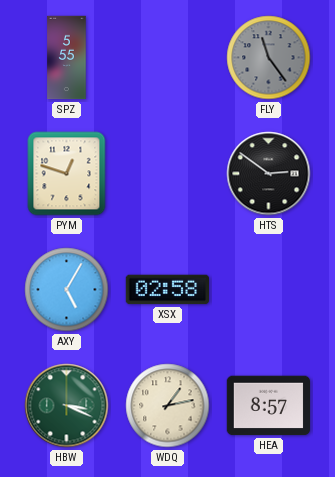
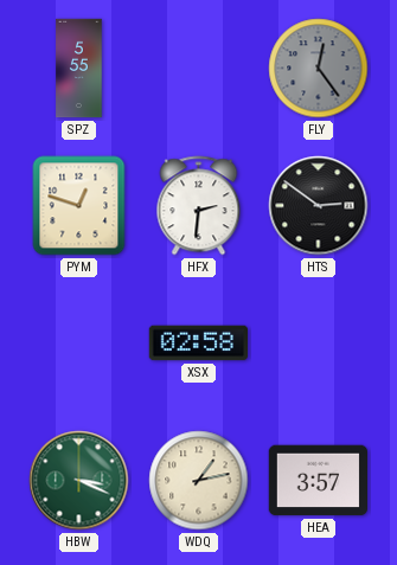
FLY: 11:24 -> 12:24
HFX: none -> 2:31
AXY: 5:05 -> none
HEA: 8:57 -> 3:57
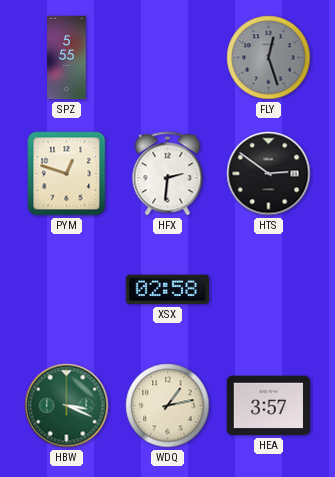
FLY: 12:24 -> 12:27
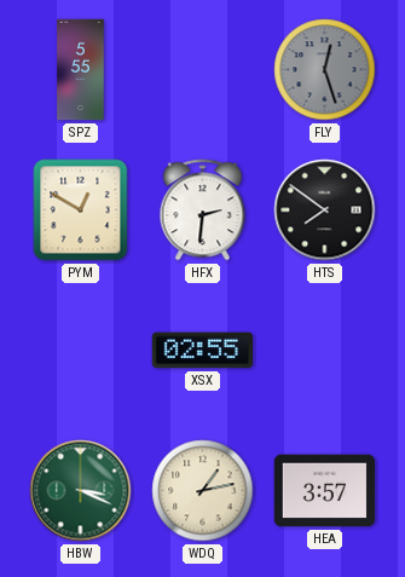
PYM: 12:48 -> 12:50
HTS: 2:51 -> 7:51
XSX: 02:58 -> 02:55
